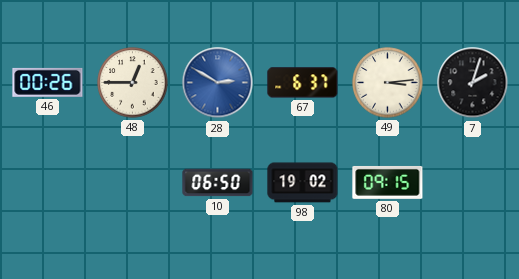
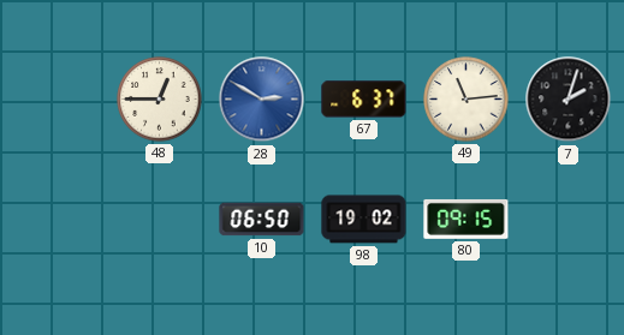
46: 00:26 -> none
49: 3:14 -> 11:14
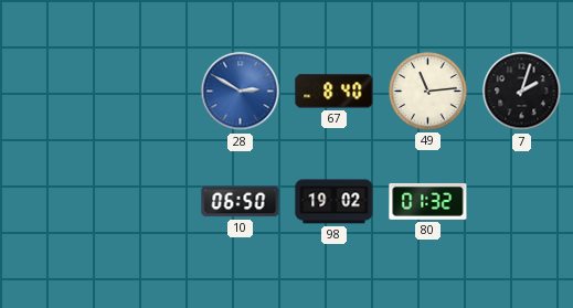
48: 12:45 -> none
67: 6:37 -> 8:40
80: 09:15 -> 01:32
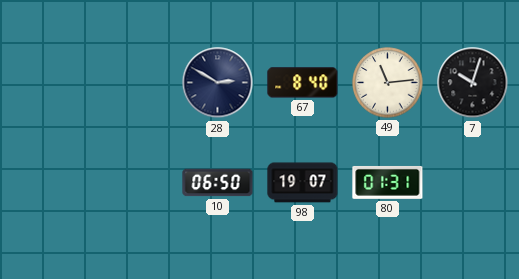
28 dial: blue -> navy
7: 2:03 -> 10:03
98: 19:02 -> 19:07
80: 01:32 -> 01:31
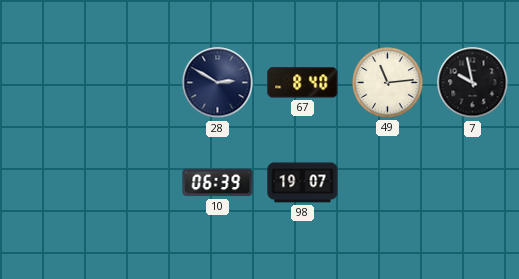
7: 10:03 -> 9:58
10: 06:50 -> 06:39
80: 01:31 -> none
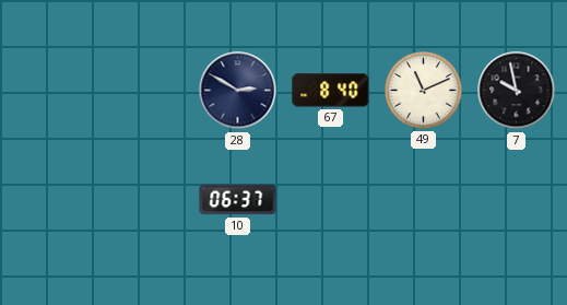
49: 11:14 -> 11:11
10: 06:39 -> 06:37
98: 19:07 -> none
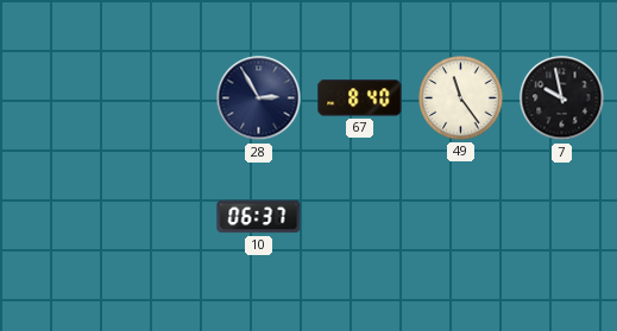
28: 2:50 -> 2:55
49: 11:11 -> 11:24
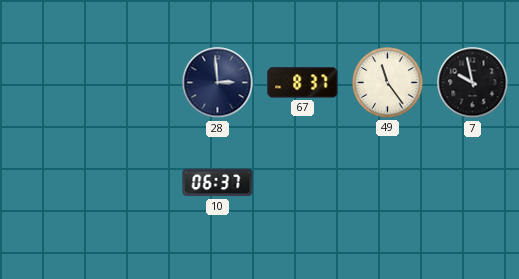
28: 2:55 -> 2:59
67: 8:40 -> 8:37
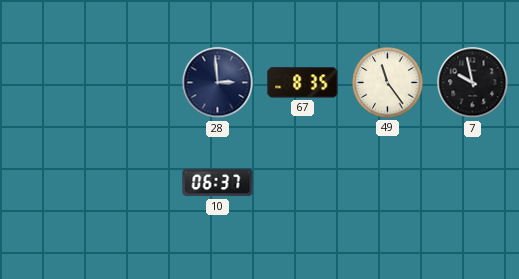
67: 8:37 -> 8:35
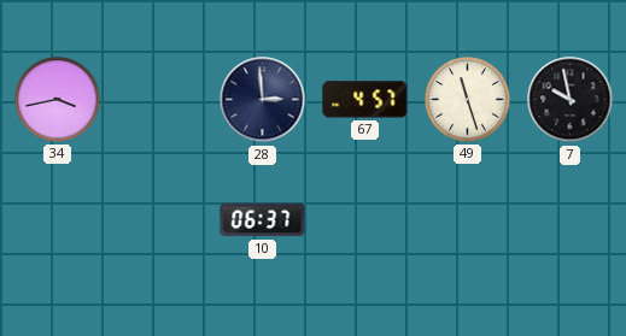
34: none -> 3:43
67: 8:35 -> 4:57
49: 11:24 -> 11:27
